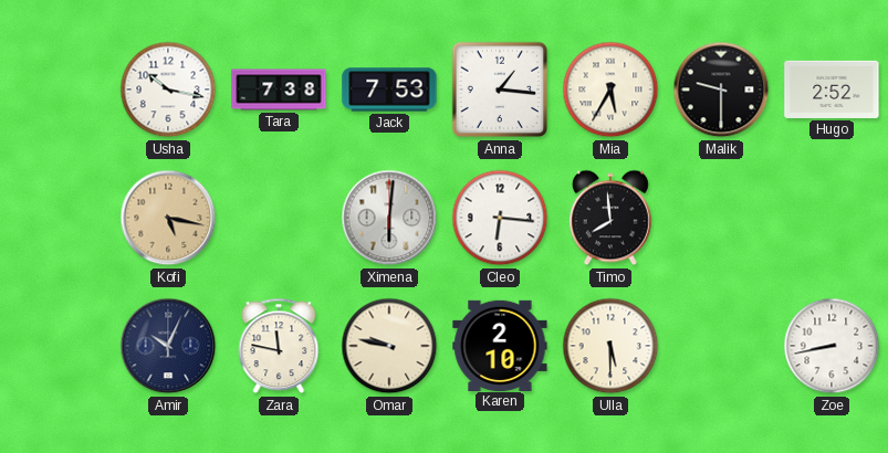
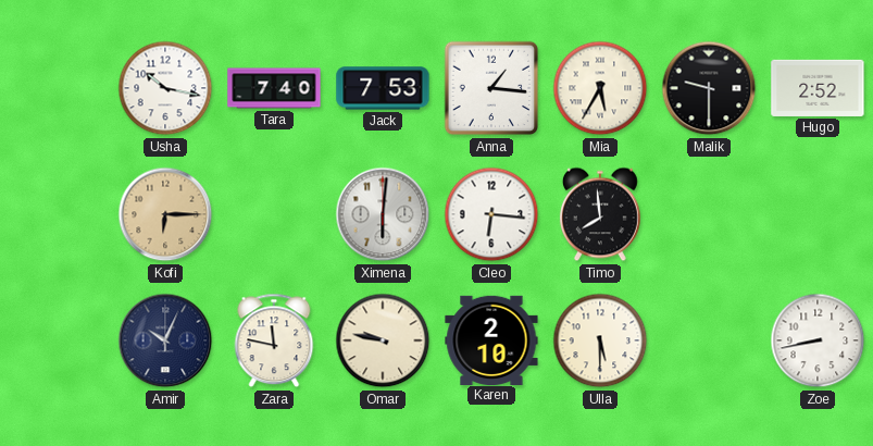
Tara: 7:38 -> 7:40
Kofi: 5:17 -> 6:15
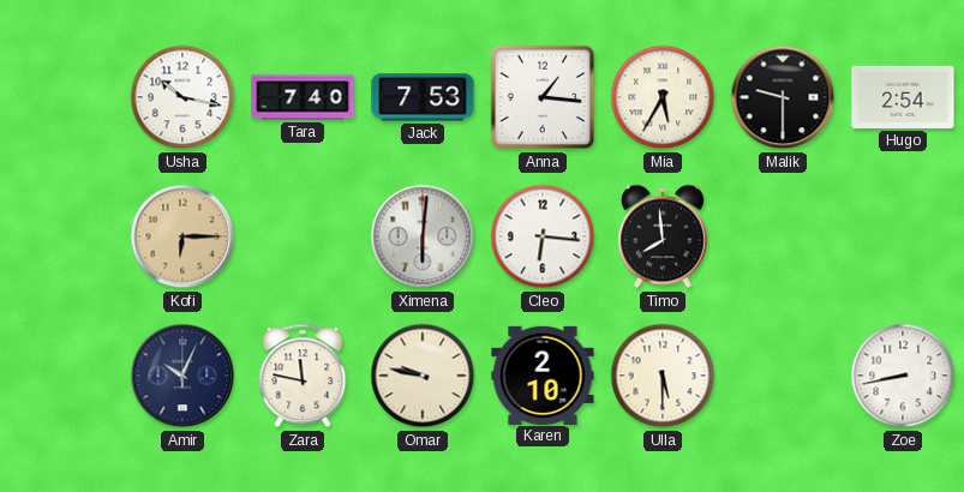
Hugo: 2:52 -> 2:54
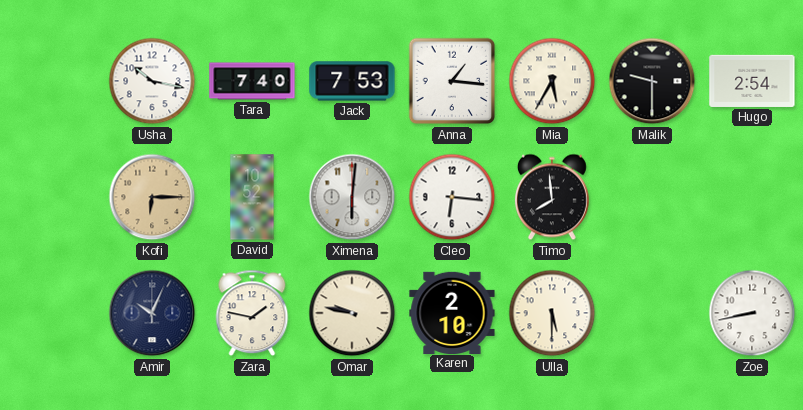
David: none -> 10:52
Zara: 11:47 -> 1:47
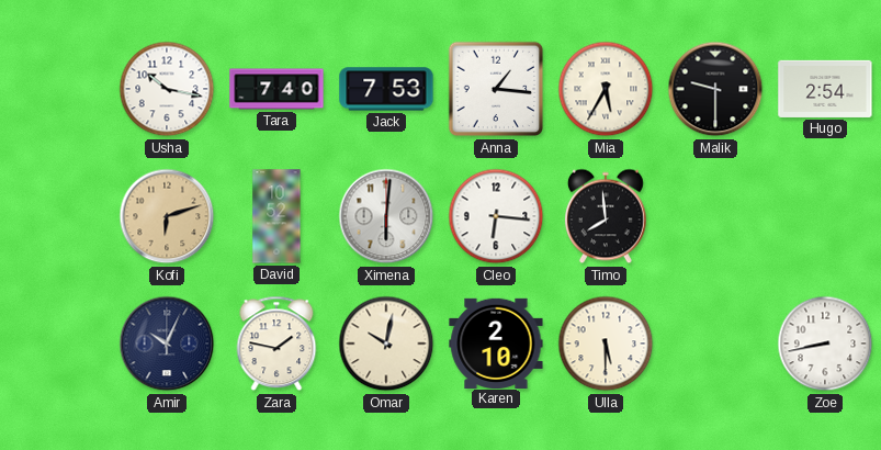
Kofi: 6:15 -> 6:12
Omar: 9:47 -> 10:02
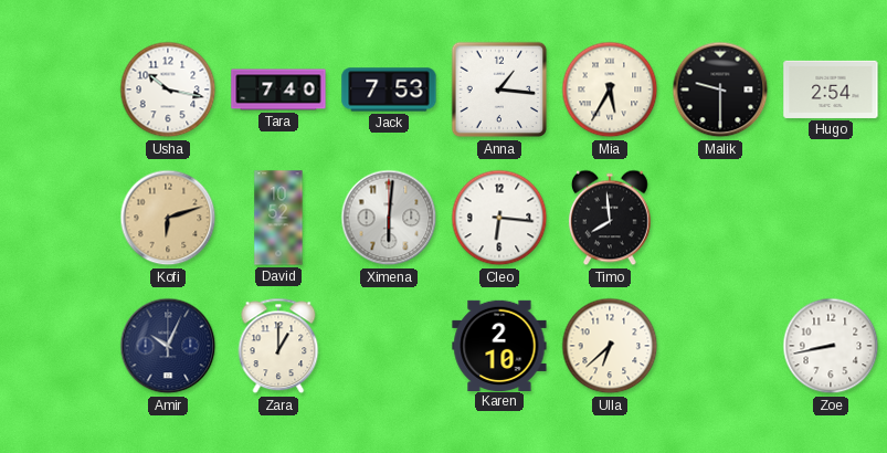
Zara: 1:47 -> 1:00
Omar: 10:02 -> none
Ulla: 5:30 -> 6:38
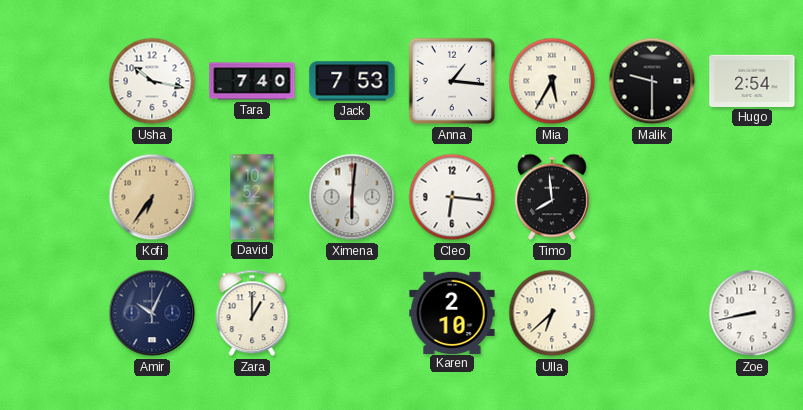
Kofi: 6:12 -> 6:36
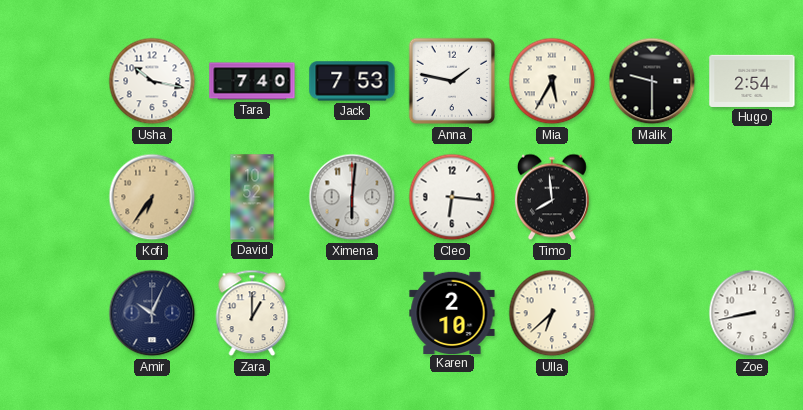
Anna: 1:16 -> 1:47
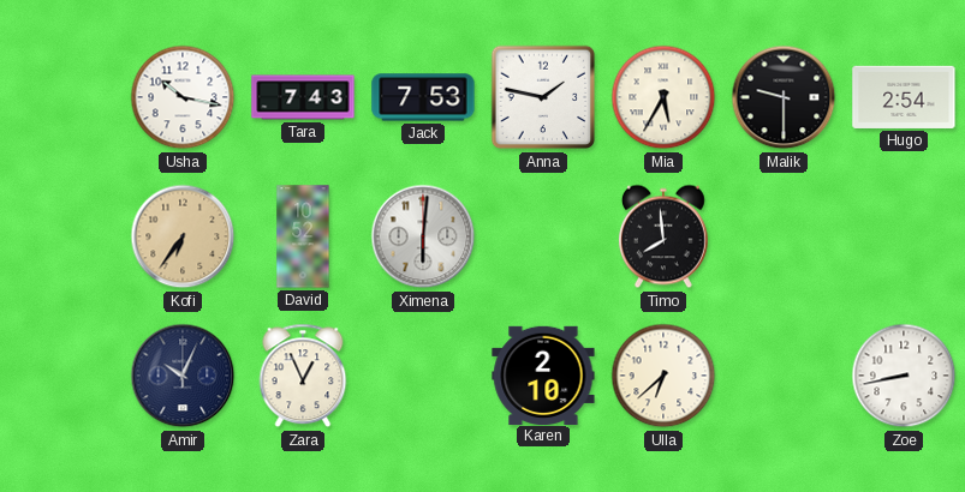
Tara: 7:40 -> 7:43
Cleo: 6:16 -> none
Zara: 1:00 -> 12:56
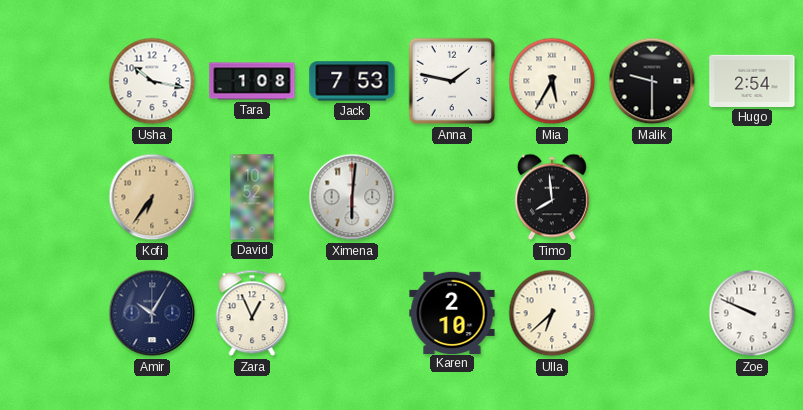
Tara: 7:43 -> 1:08
Amir: 10:04 -> 10:05
Zoe: 8:43 -> 9:49
